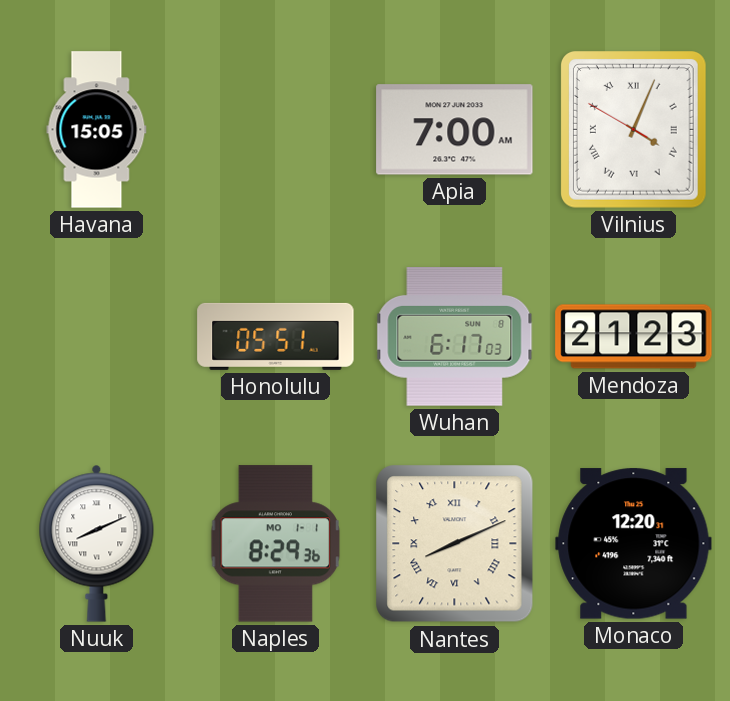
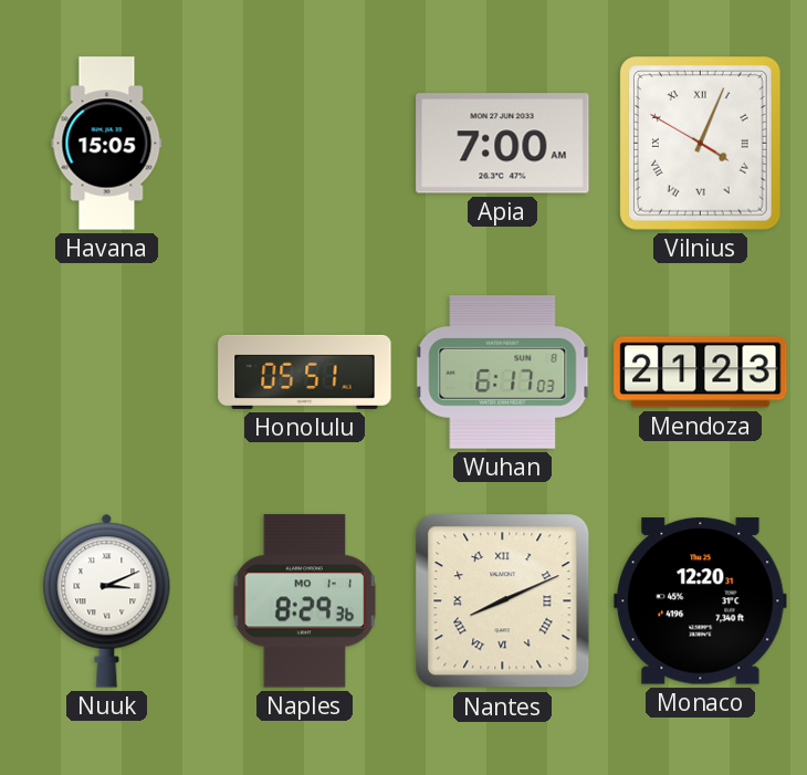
Nuuk: 8:11 -> 3:11
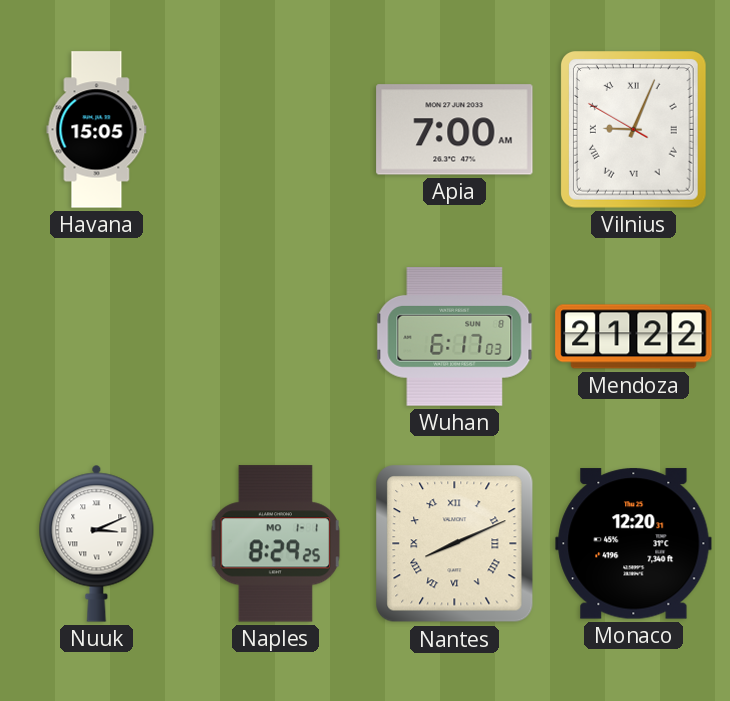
Vilnius: 4:03 -> 9:03
Honolulu: 05:51 -> none
Mendoza: 21:23 -> 21:22
Naples: 8:29:36 -> 8:29:25
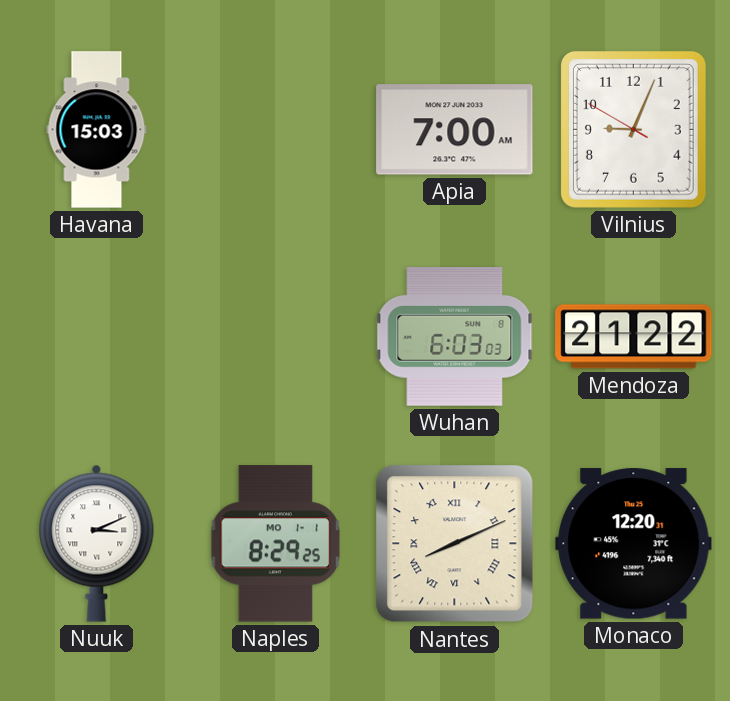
Havana: 15:05 -> 15:03
Vilnius numerals: Roman -> Arabic
Wuhan: 6:17 -> 6:03
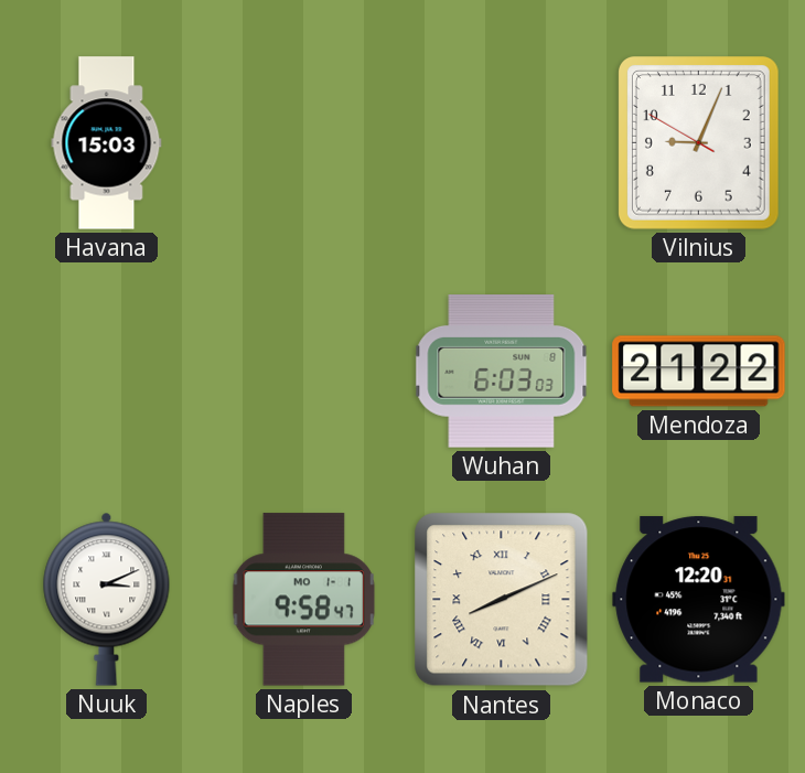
Apia: 7:00 -> none
Naples: 8:29 -> 9:58
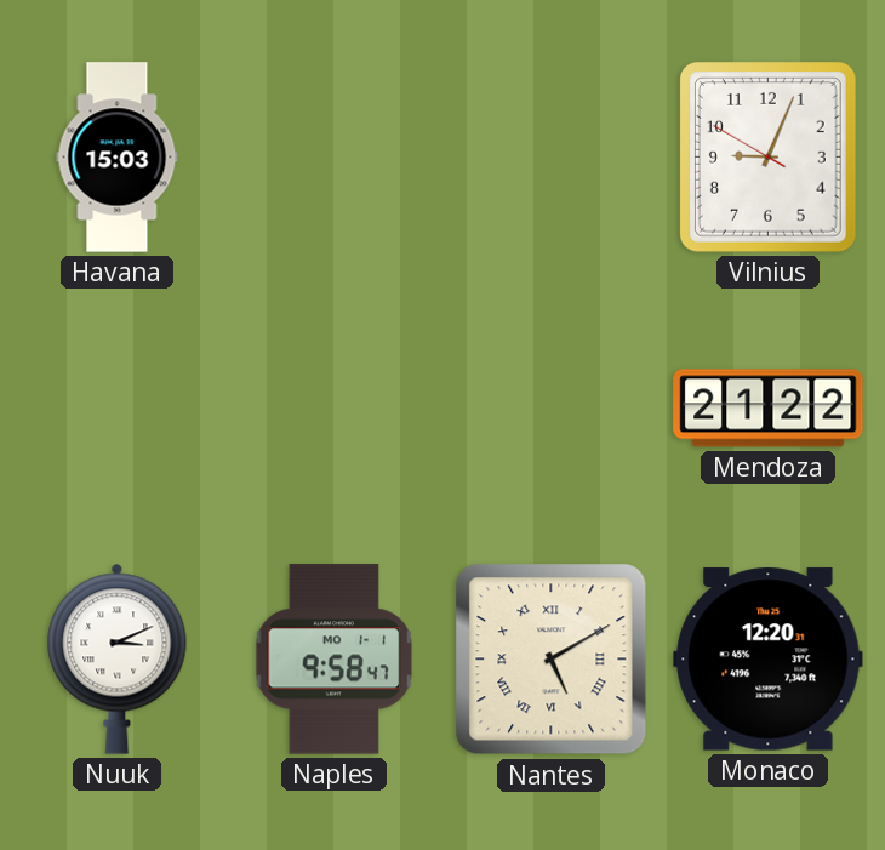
Wuhan: 6:03 -> none
Nantes: 8:11 -> 5:10
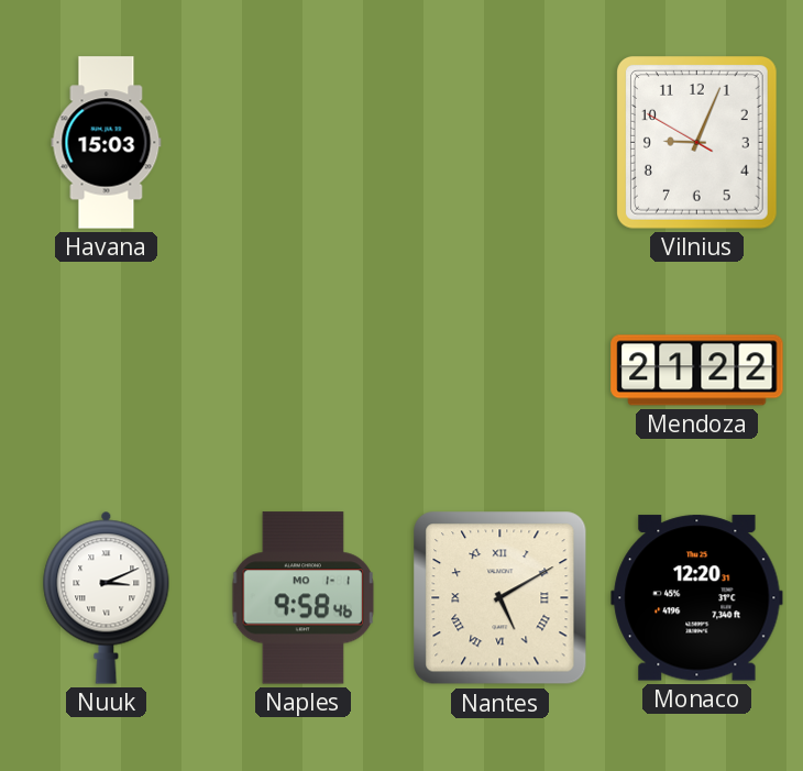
Naples: 9:58:47 -> 9:58:46
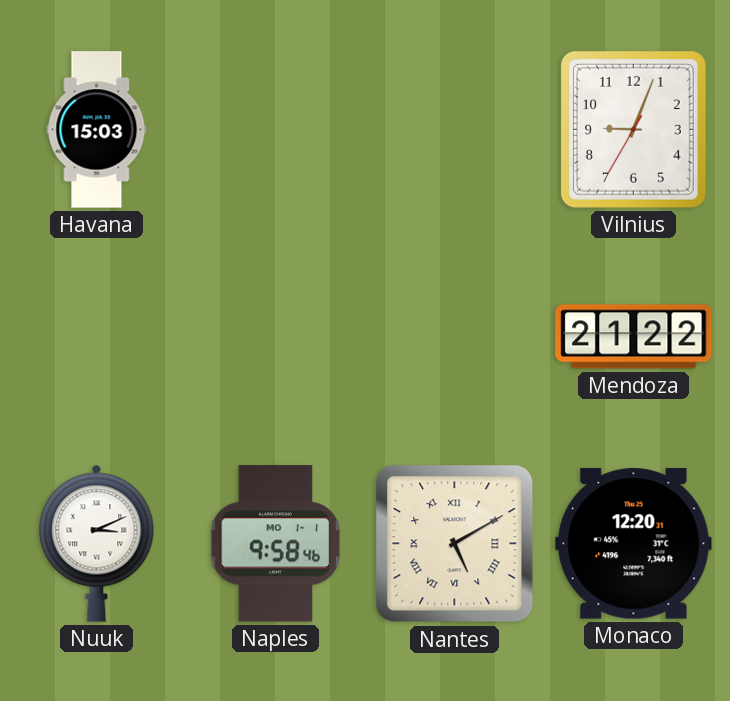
Vilnius: 9:03:50 -> 9:03:35
